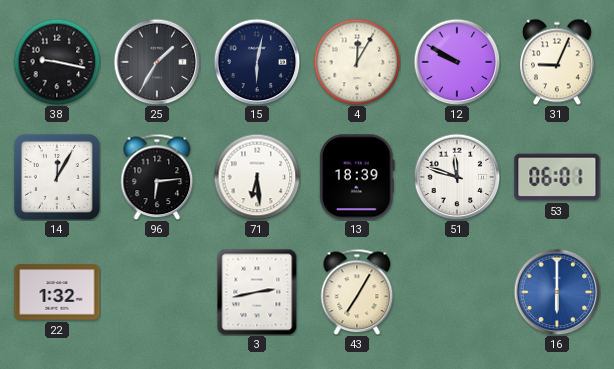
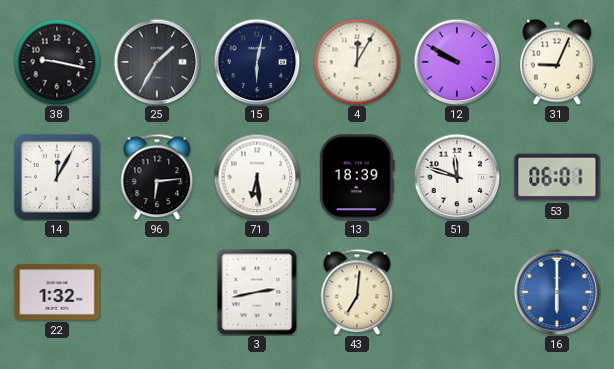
43: 7:05 -> 7:01
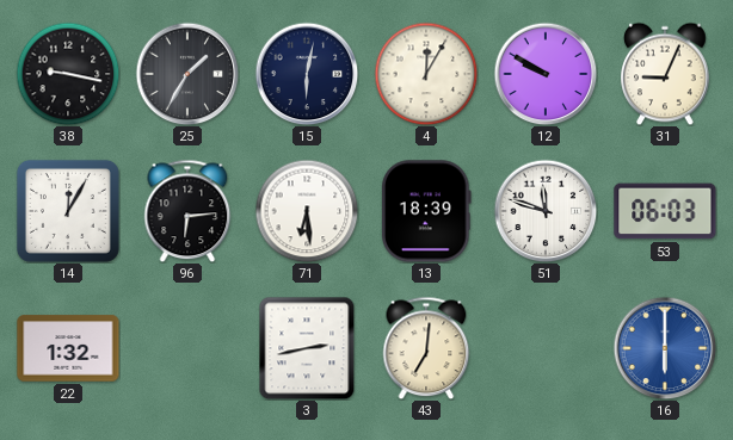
53: 06:01 -> 06:03
